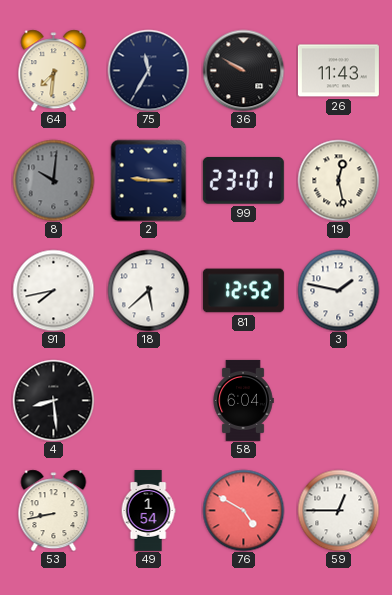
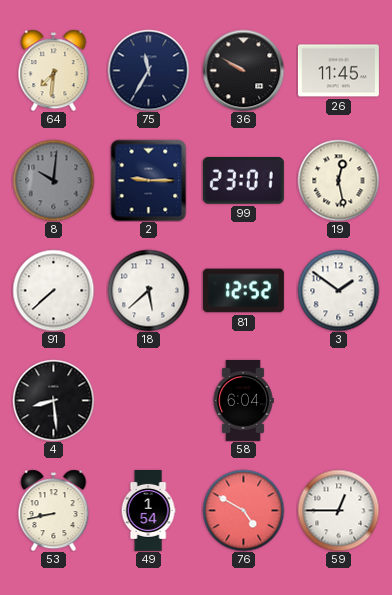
26: 11:43 -> 11:45
91: 7:43 -> 7:38
3: 1:47 -> 1:51
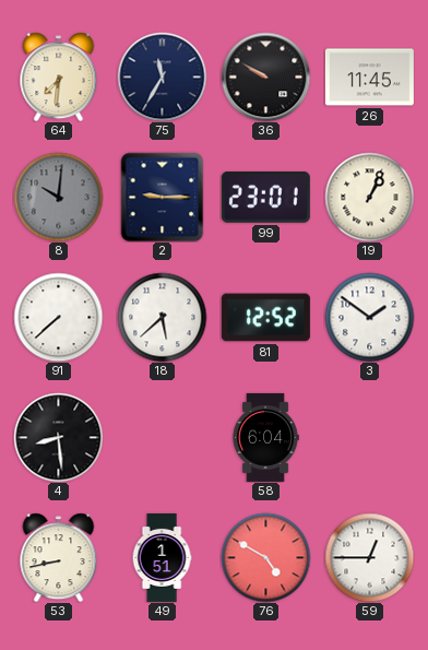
19: 12:28 -> 1:04
49: 1:54 -> 1:51
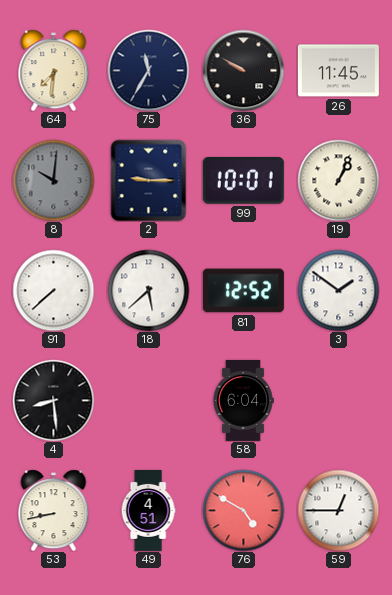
99: 23:01 -> 10:01
49: 1:51 -> 4:51
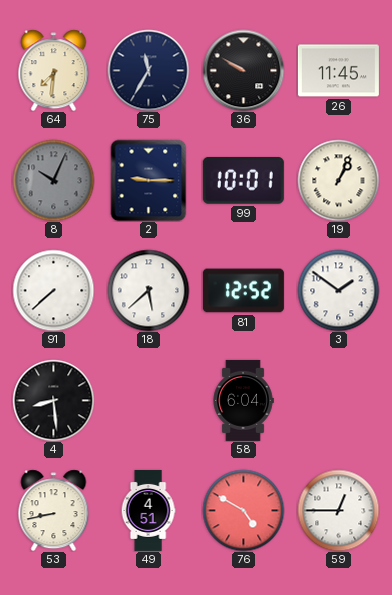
8: 10:01 -> 10:04
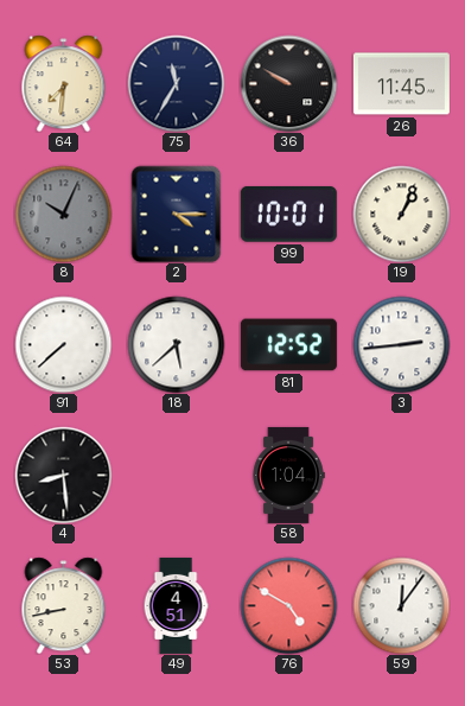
2: 9:15 -> 4:15
3: 1:51 -> 2:44
58: 6:04 -> 1:04
59: 12:45 -> 12:06
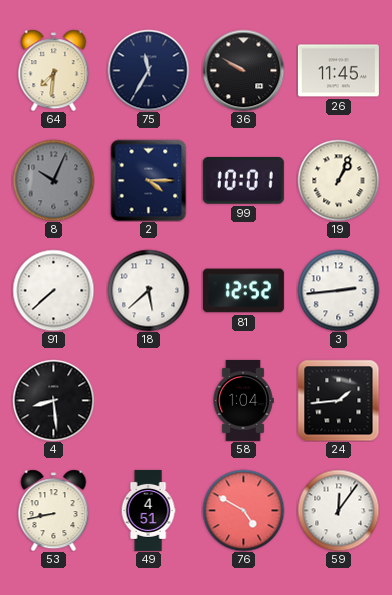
24: none -> 1:44
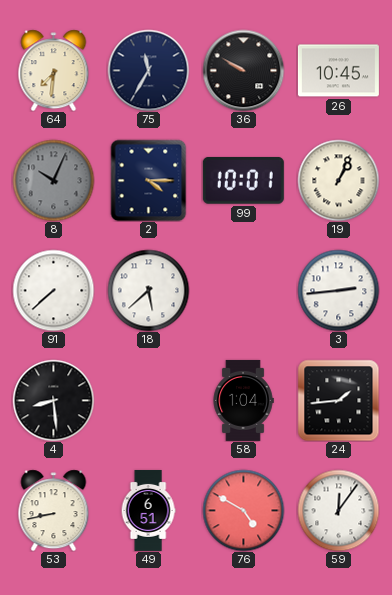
26: 11:45 -> 10:45
81: 12:52 -> none
49: 4:51 -> 6:51
